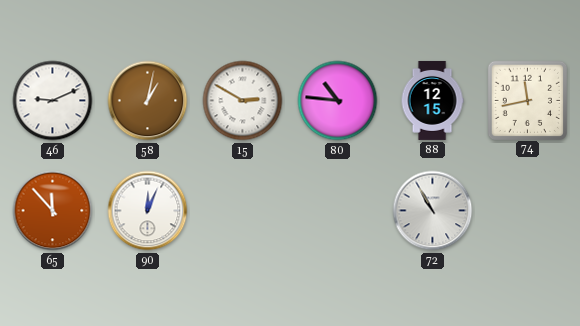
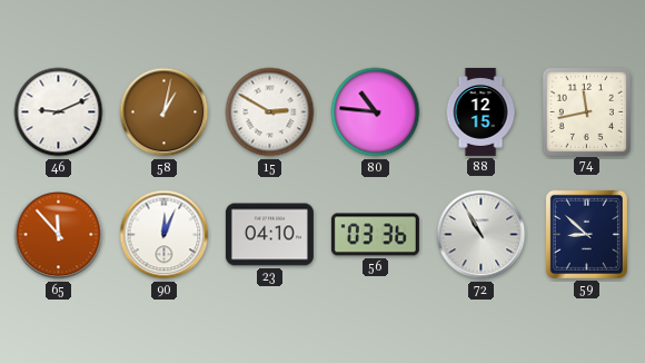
23: none -> 04:10
56: none -> 03:36
59: none -> 8:52
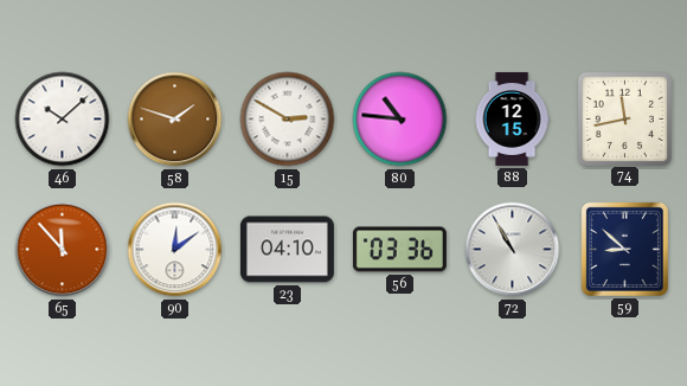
46: 9:11 -> 10:08
58: 1:02 -> 1:48
90: 12:04 -> 12:09
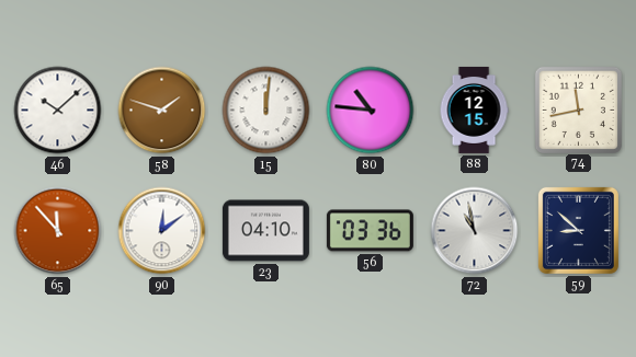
15: 2:50 -> 12:01
72: 10:55 -> 10:58
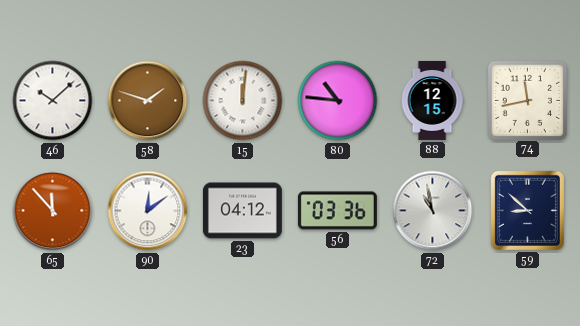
23: 04:10 -> 04:12
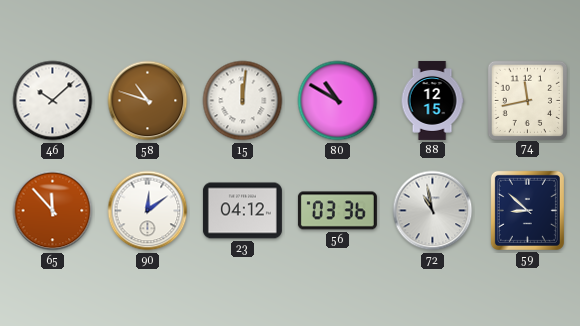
58: 1:48 -> 10:48
80: 10:46 -> 10:50
